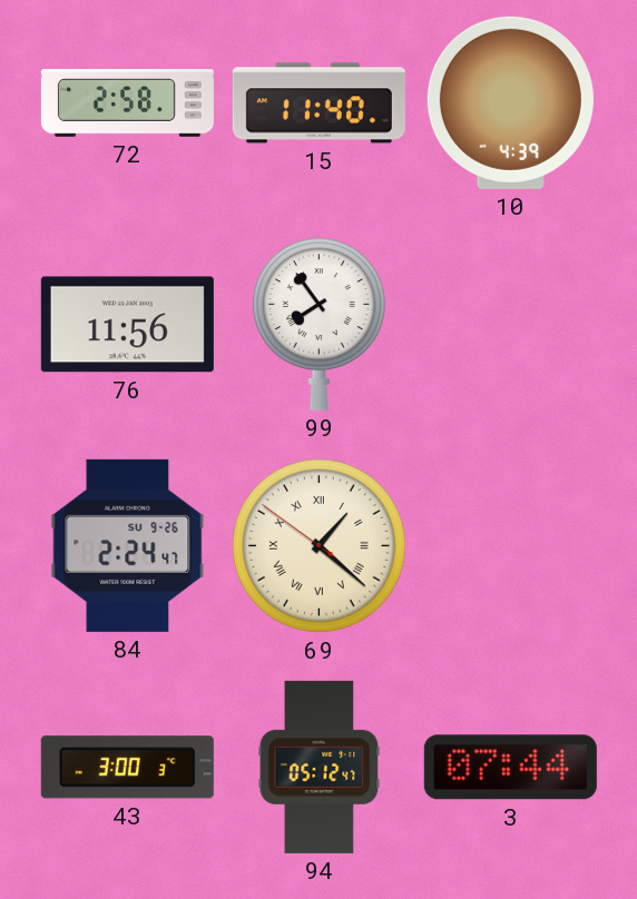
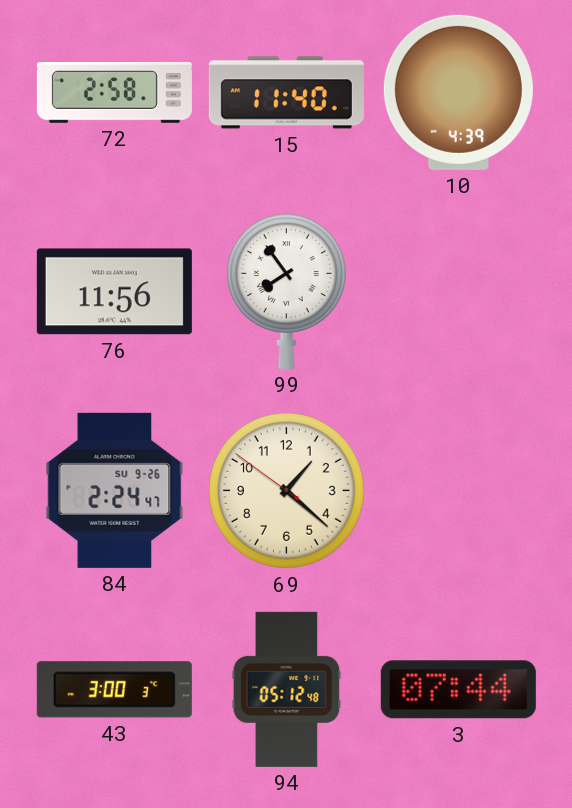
69 numerals: Roman -> Arabic
94: 05:12:47 -> 05:12:48
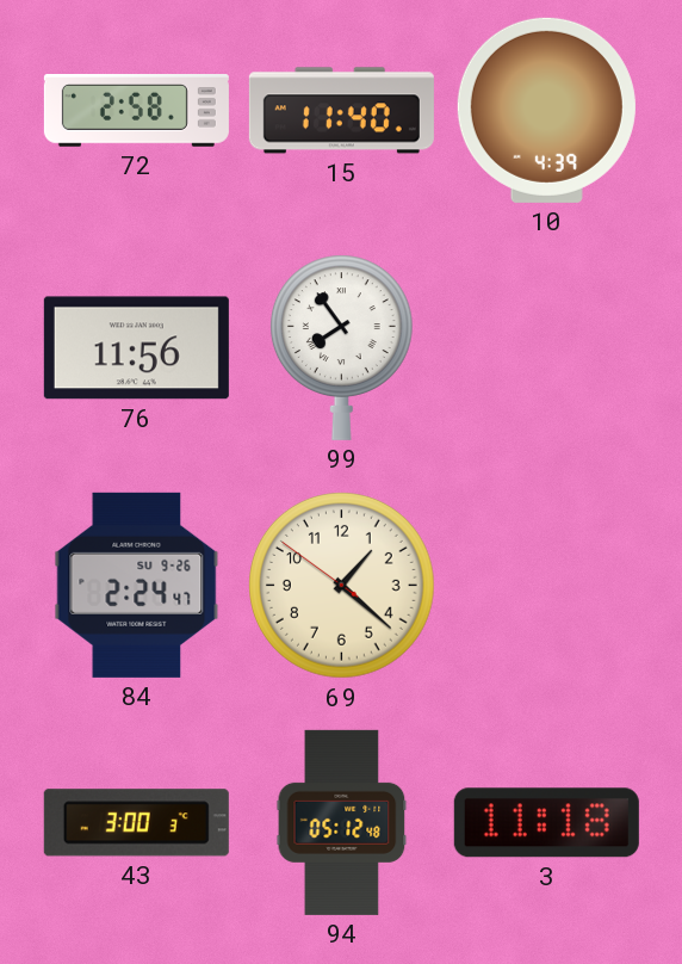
3: 07:44 -> 11:18
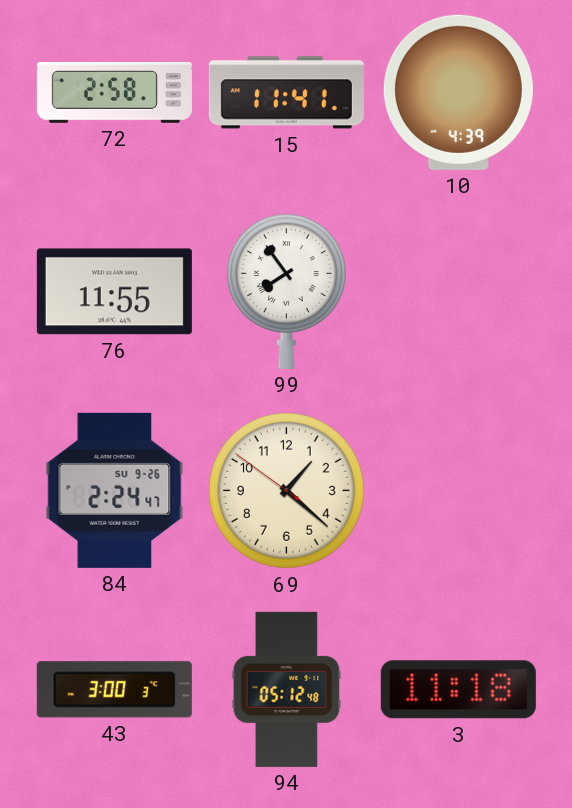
15: 11:40 -> 11:41
76: 11:56 -> 11:55
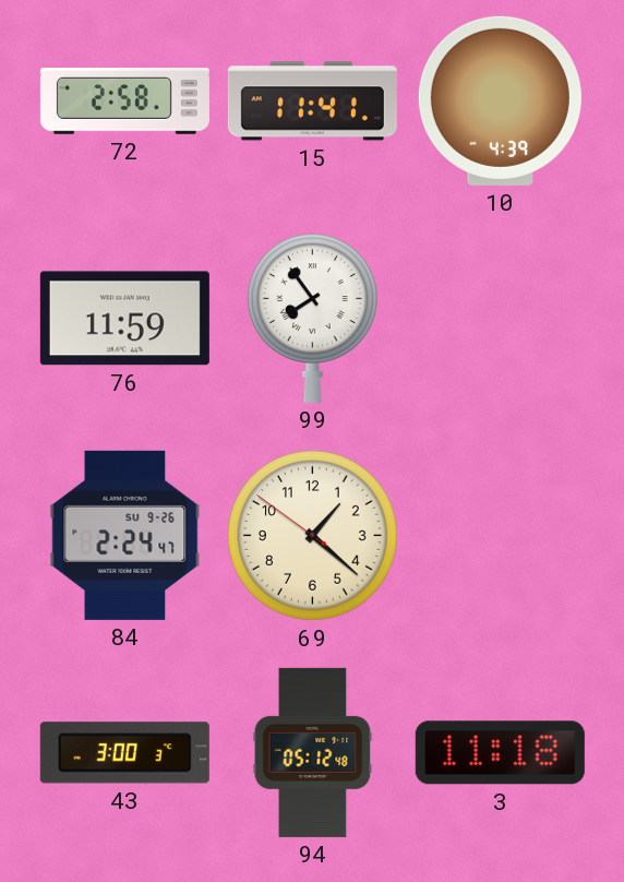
76: 11:55 -> 11:59
